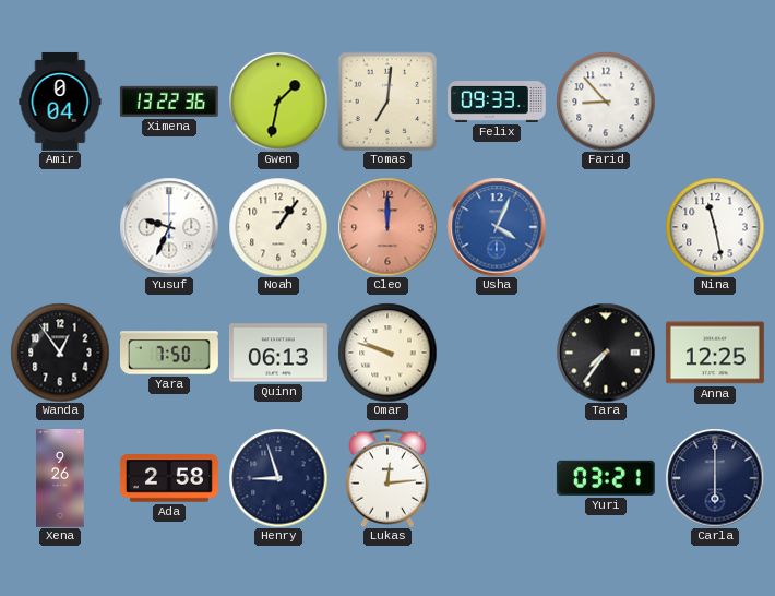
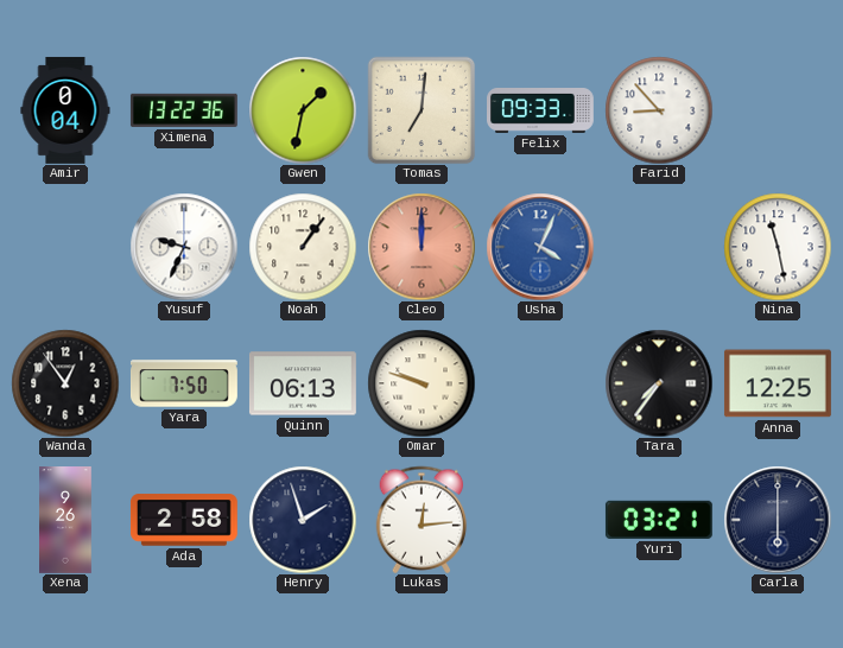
Henry: 8:57 -> 1:57
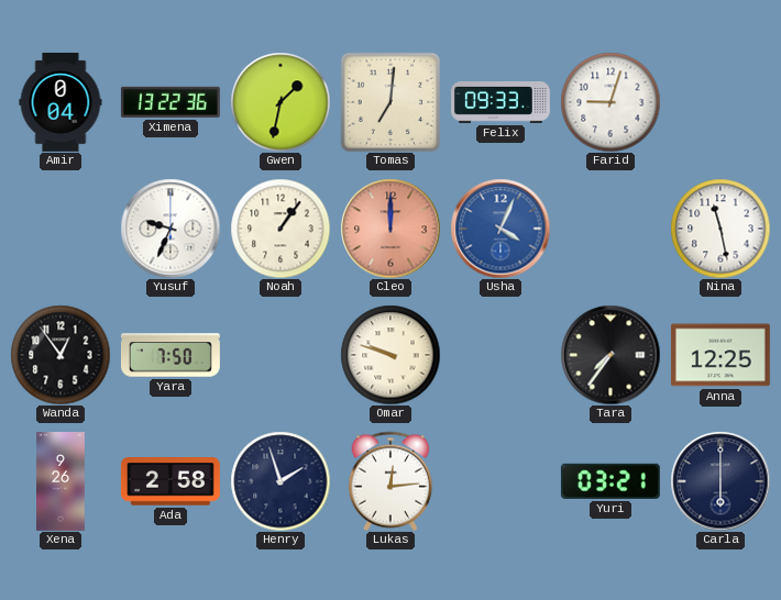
Farid: 8:53 -> 9:03
Quinn: 06:13 -> none
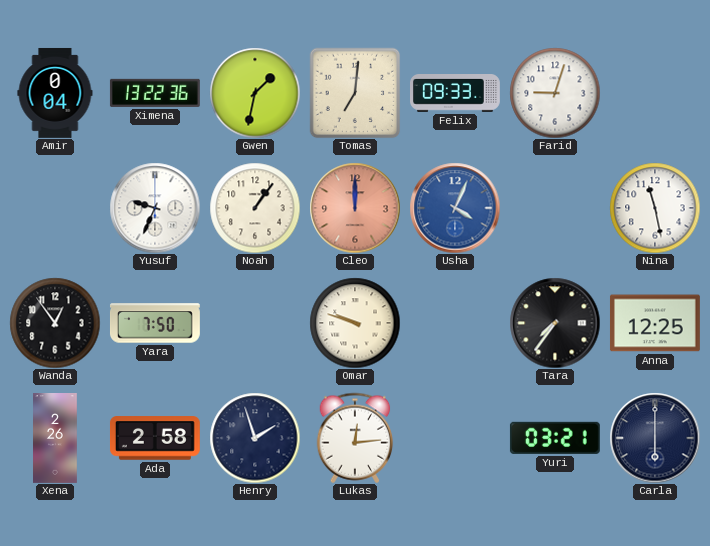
Xena: 9:26 -> 2:26
